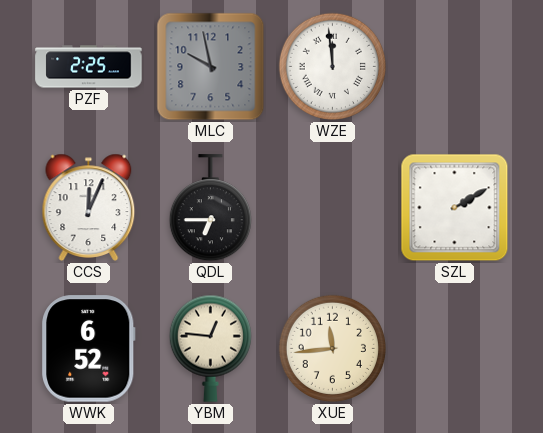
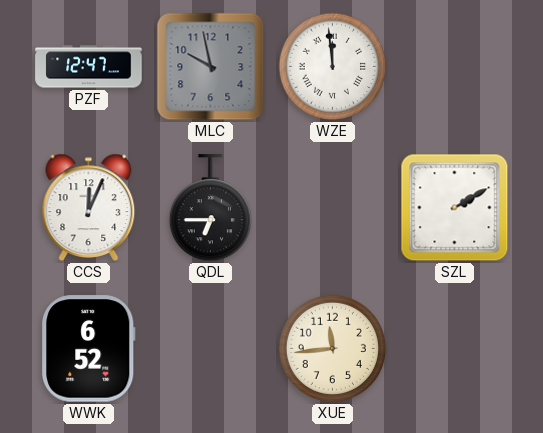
PZF: 2:25 -> 12:47
YBM: 12:46 -> none
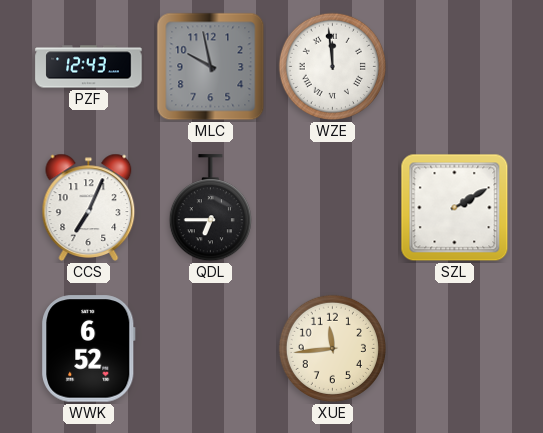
PZF: 12:47 -> 12:43
CCS: 12:04 -> 7:04
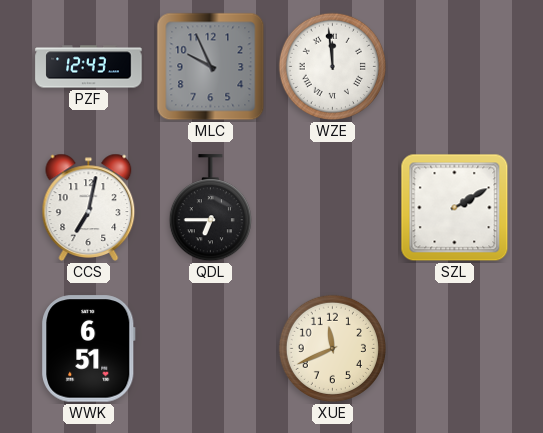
MLC: 9:58 -> 9:56
CCS: 7:04 -> 7:02
WWK: 6:52 -> 6:51
XUE: 11:44 -> 11:41
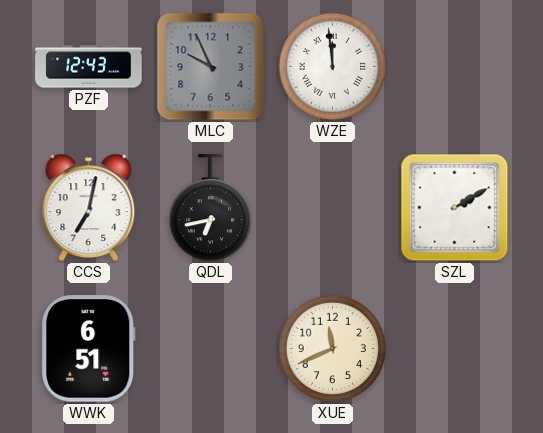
QDL: 6:45 -> 6:43
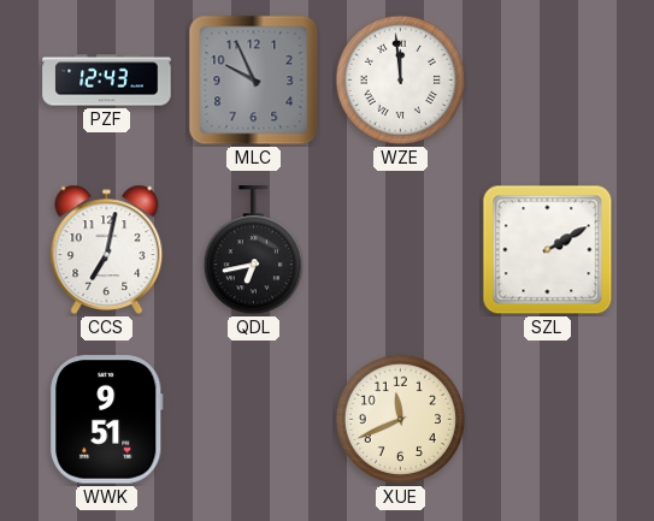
WWK: 6:51 -> 9:51
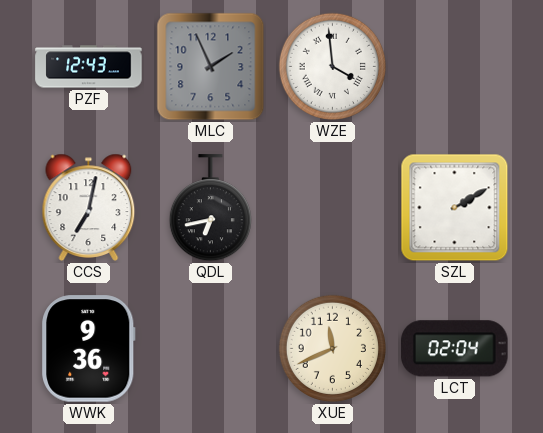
MLC: 9:56 -> 1:56
WZE: 11:59 -> 3:59
WWK: 9:51 -> 9:36
LCT: none -> 02:04
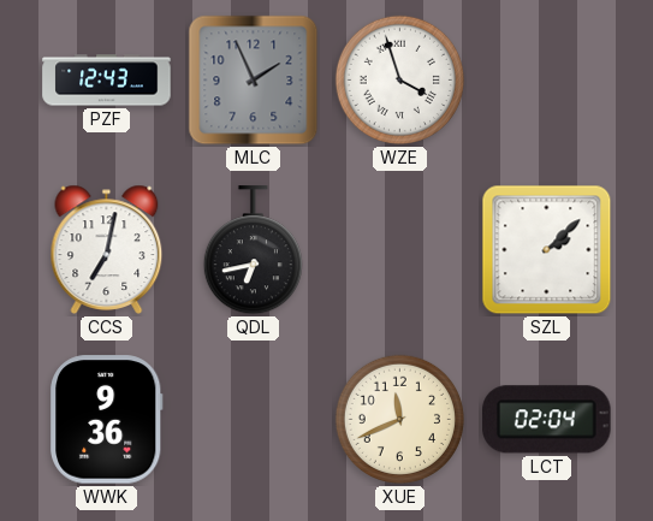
WZE: 3:59 -> 3:57
SZL: 2:10 -> 2:08
